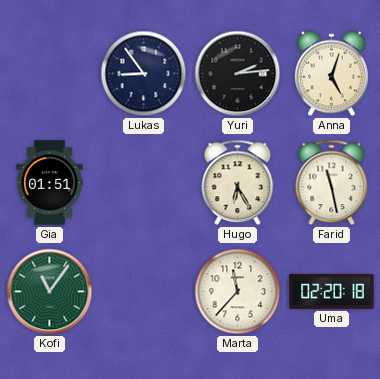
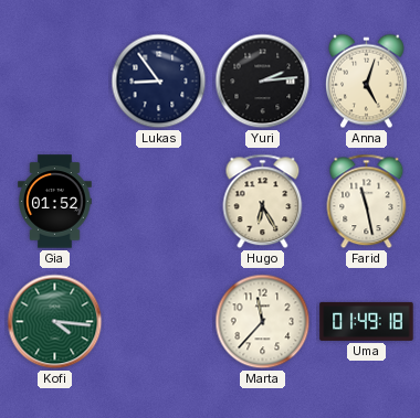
Gia: 01:51 -> 01:52
Kofi: 11:06 -> 4:16
Uma: 02:20 -> 01:49
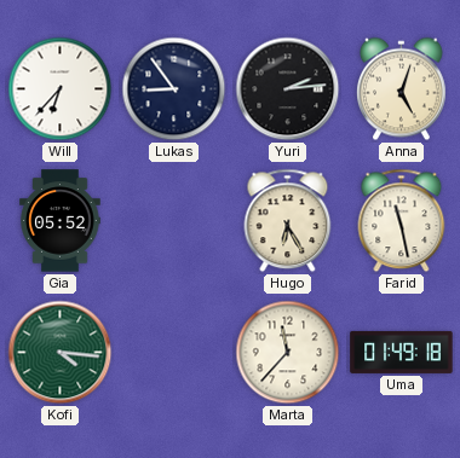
Will: none -> 6:37
Gia: 01:52 -> 05:52
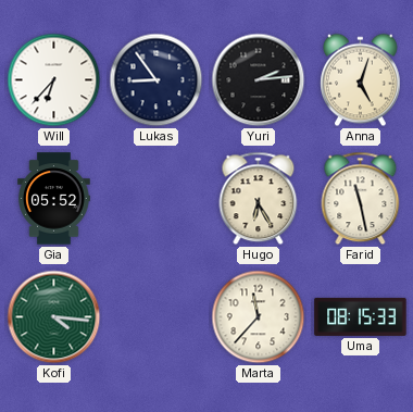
Uma: 01:49 -> 08:15
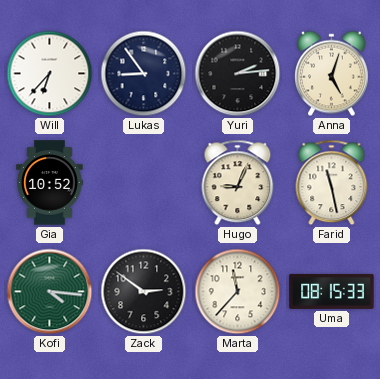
Gia: 05:52 -> 10:52
Hugo: 6:25 -> 9:04
Zack: none -> 2:51
